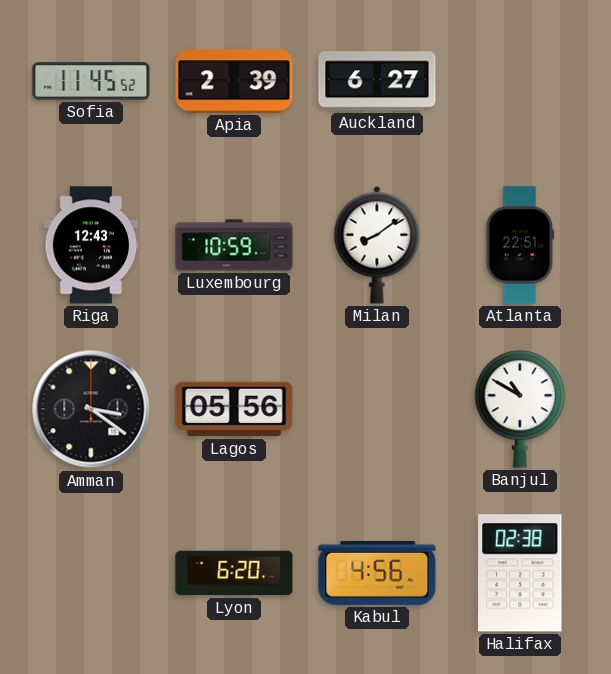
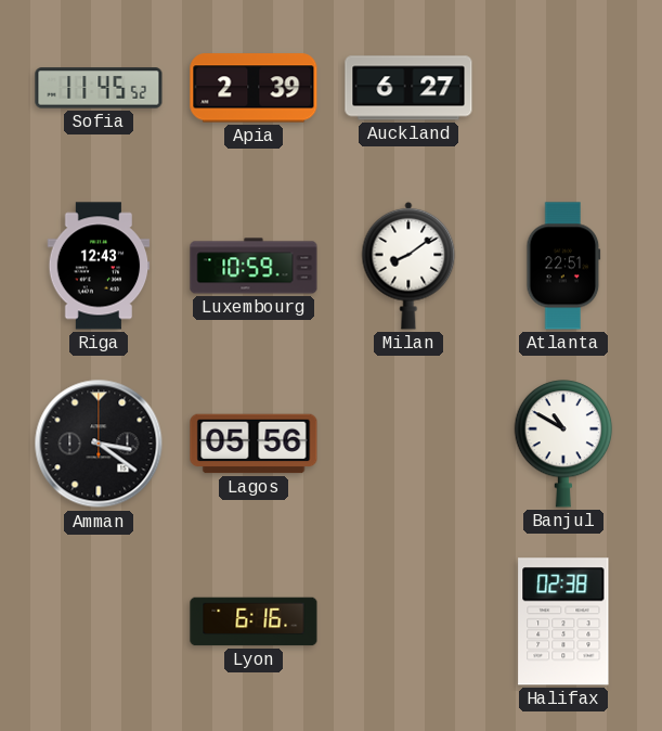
Lyon: 6:20 -> 6:16
Kabul: 4:56 -> none
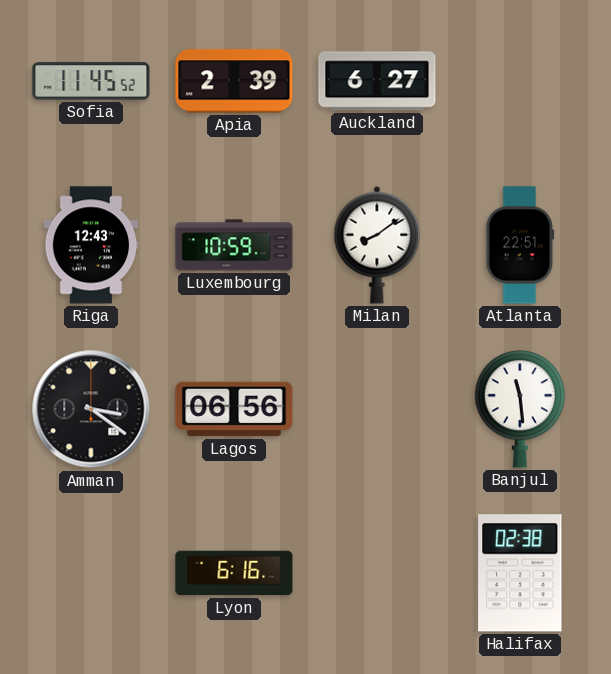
Lagos: 05:56 -> 06:56
Banjul: 10:50 -> 11:29
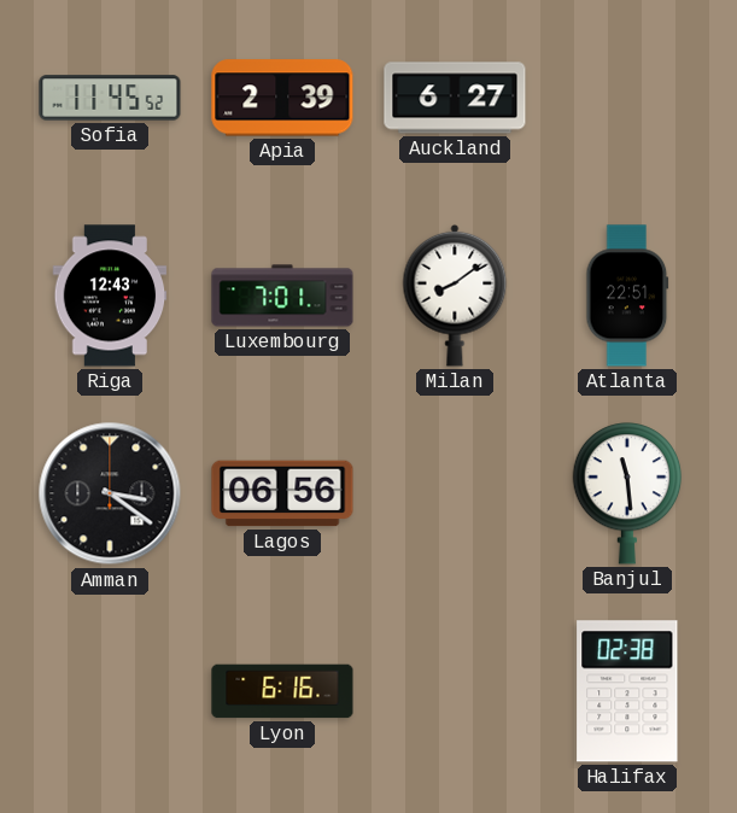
Luxembourg: 10:59 -> 7:01
